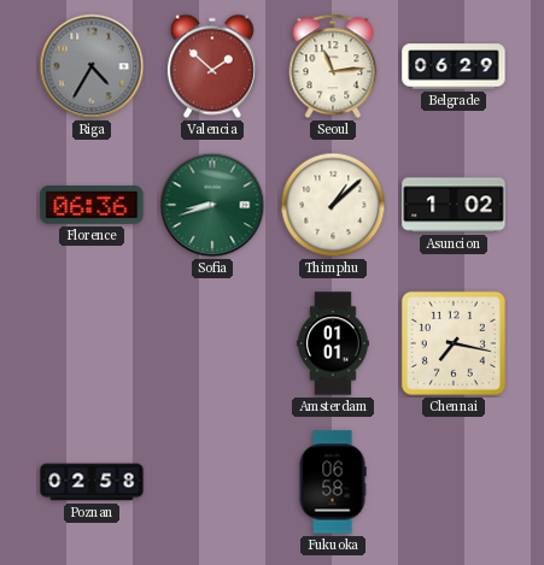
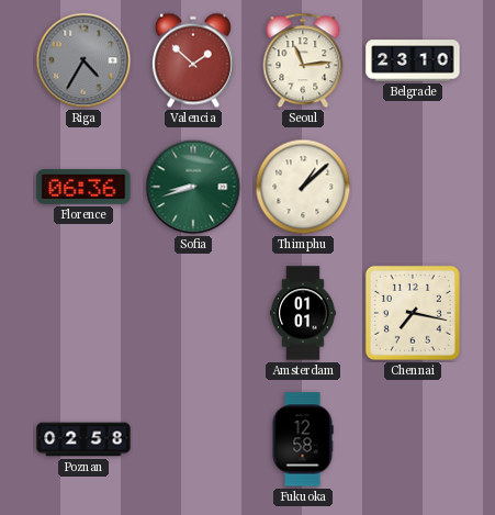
Belgrade: 06:29 -> 23:10
Asuncion: 1:02 -> none
Fukuoka: 06:58 -> 12:58
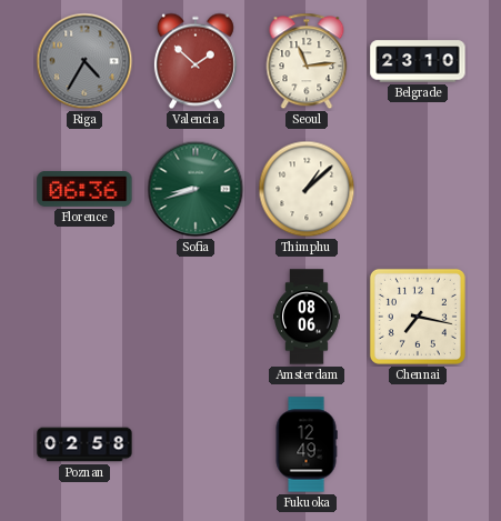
Amsterdam: 01:01 -> 08:06
Fukuoka: 12:58 -> 12:49
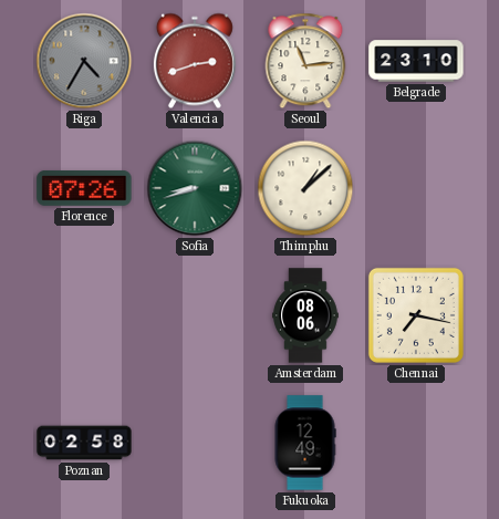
Valencia: 1:52 -> 2:42
Florence: 06:36 -> 07:26
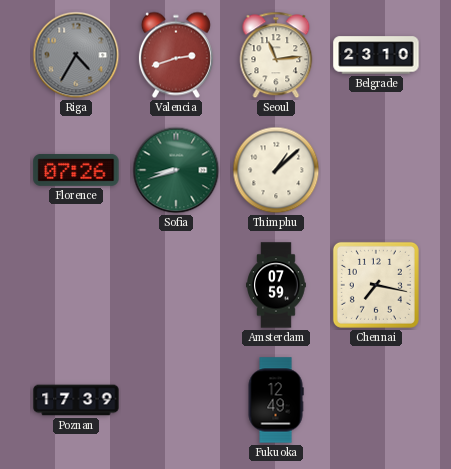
Amsterdam: 08:06 -> 07:59
Poznan: 02:58 -> 17:39
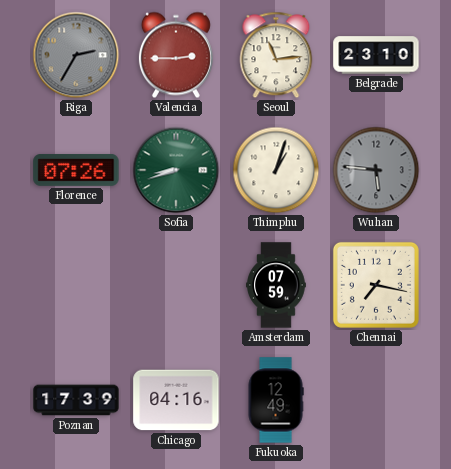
Riga: 4:35 -> 2:35
Valencia: 2:42 -> 2:45
Thimphu: 1:08 -> 1:03
Wuhan: none -> 5:46
Chicago: none -> 04:16
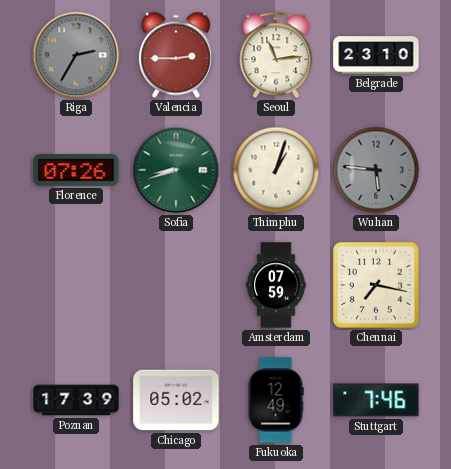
Chicago: 04:16 -> 05:02
Stuttgart: none -> 7:46
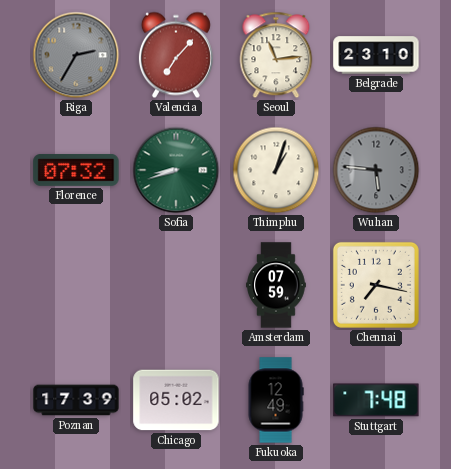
Valencia: 2:45 -> 7:07
Florence: 07:26 -> 07:32
Stuttgart: 7:46 -> 7:48
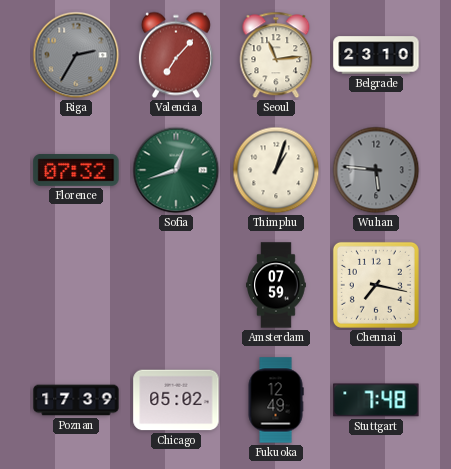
Sofia: 8:42 -> 12:42
